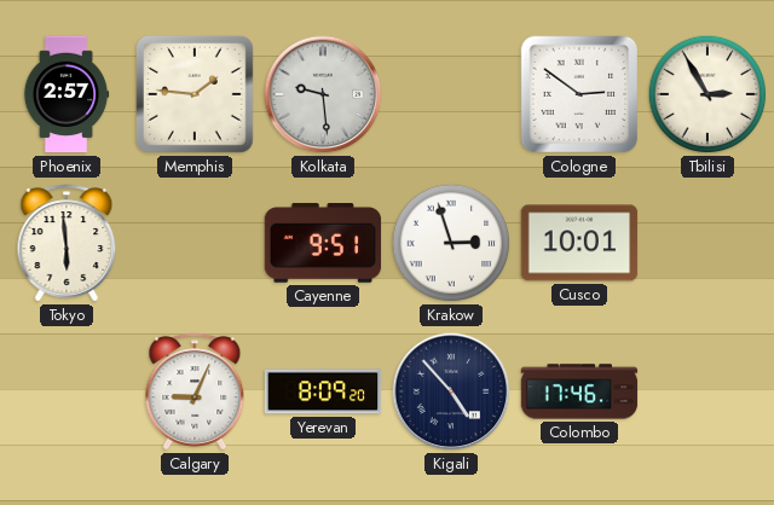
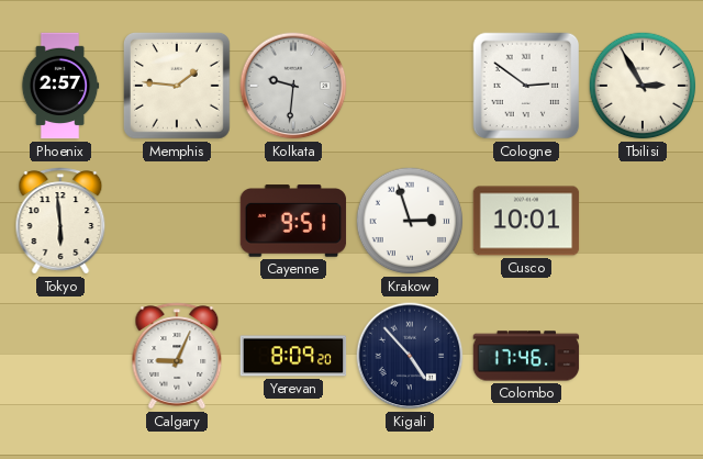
Kolkata: 9:29 -> 9:31
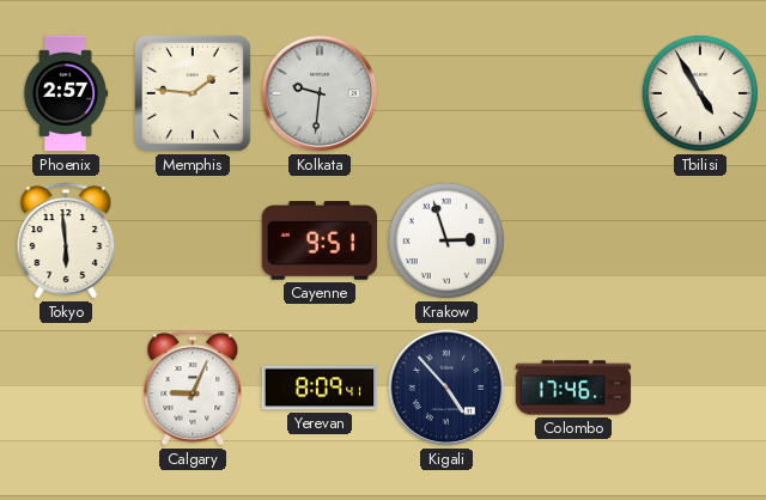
Cologne: 2:51 -> none
Tbilisi: 2:55 -> 4:55
Cusco: 10:01 -> none
Yerevan: 8:09:20 -> 8:09:41
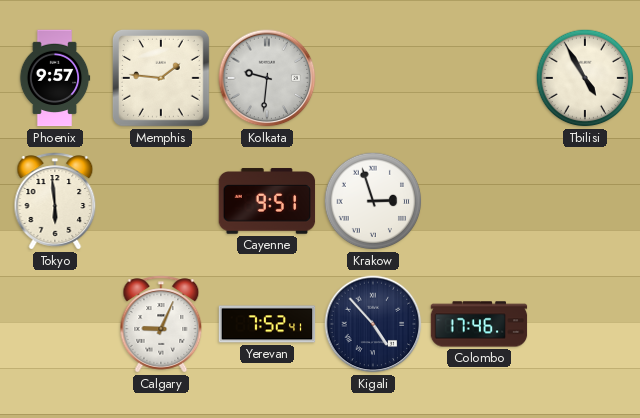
Phoenix: 2:57 -> 9:57
Yerevan: 8:09 -> 7:52
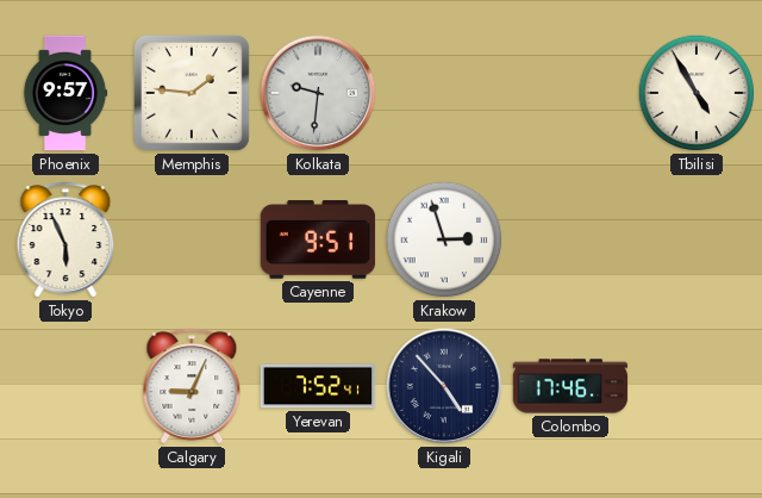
Tokyo: 5:59 -> 5:56
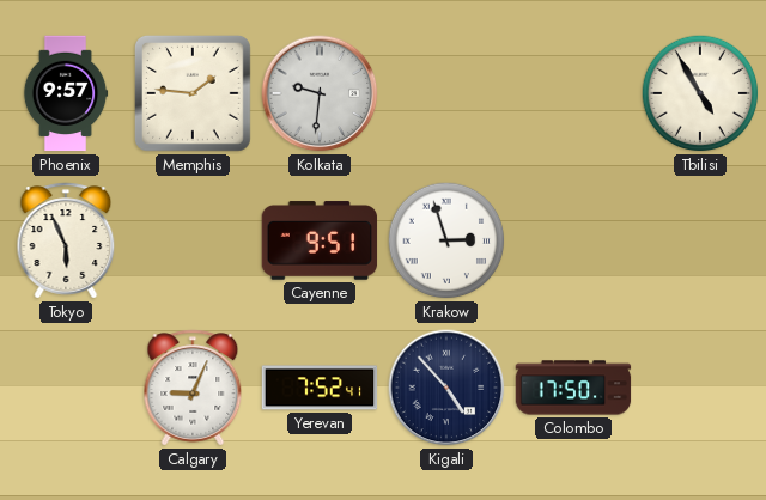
Colombo: 17:46 -> 17:50
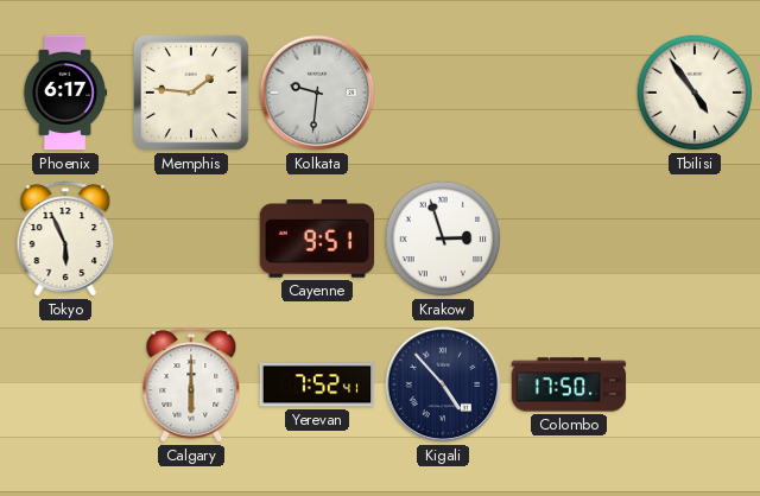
Phoenix: 9:57 -> 6:17
Tbilisi: 4:55 -> 4:54
Calgary: 9:04 -> 6:00
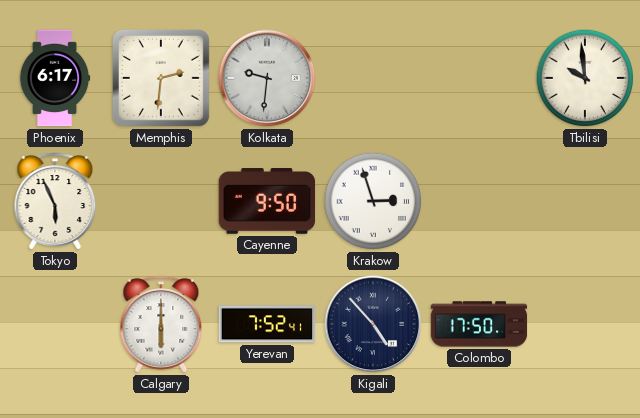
Memphis: 1:46 -> 2:31
Tbilisi: 4:54 -> 9:59
Cayenne: 9:51 -> 9:50
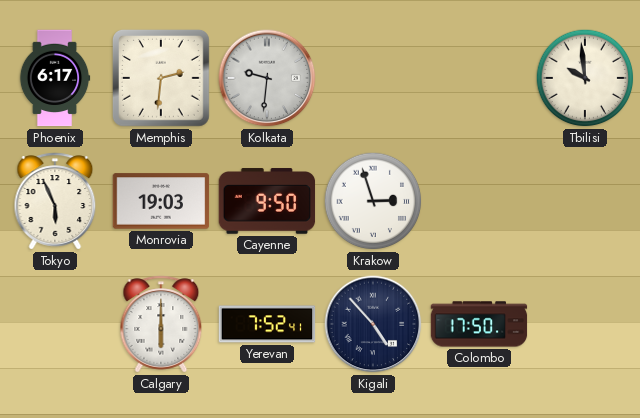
Monrovia: none -> 19:03
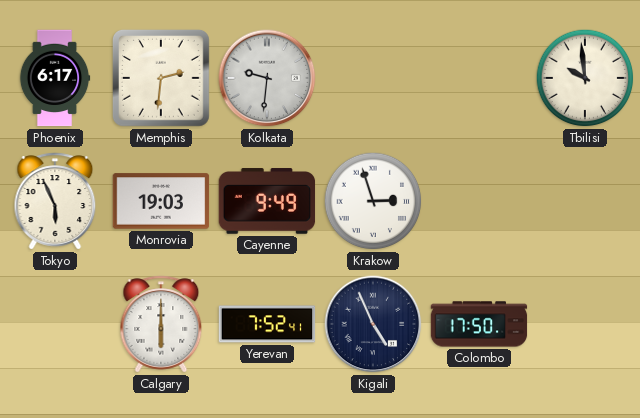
Cayenne: 9:50 -> 9:49
Kigali: 4:53 -> 4:56
